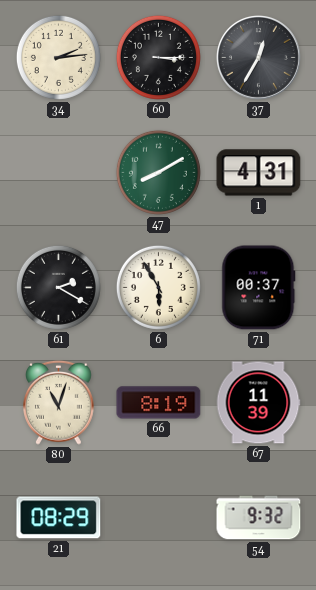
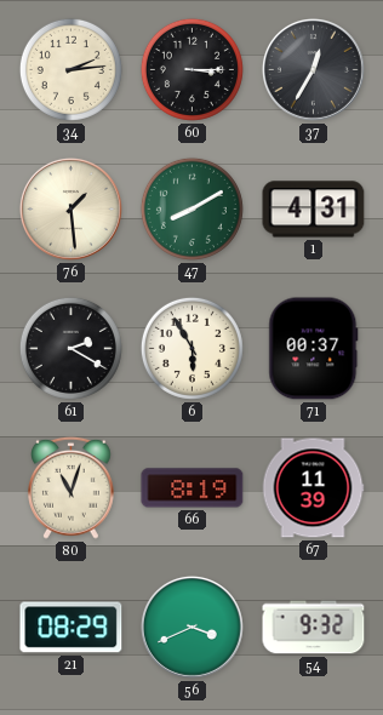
76: none -> 1:29
56: none -> 3:41
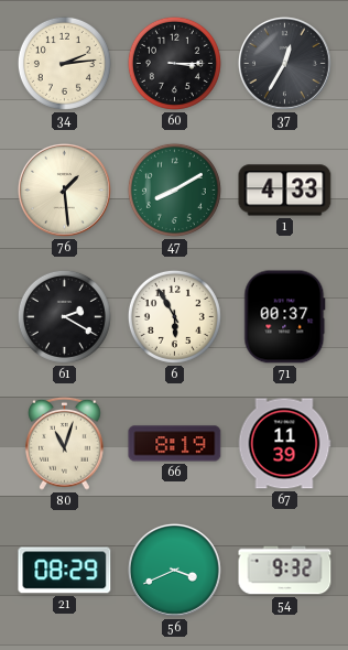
1: 4:31 -> 4:33
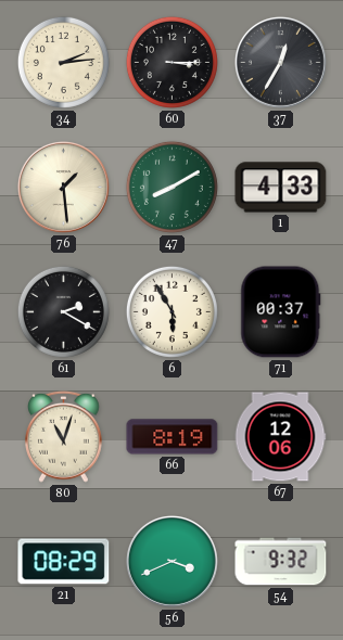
67: 11:39 -> 12:06
